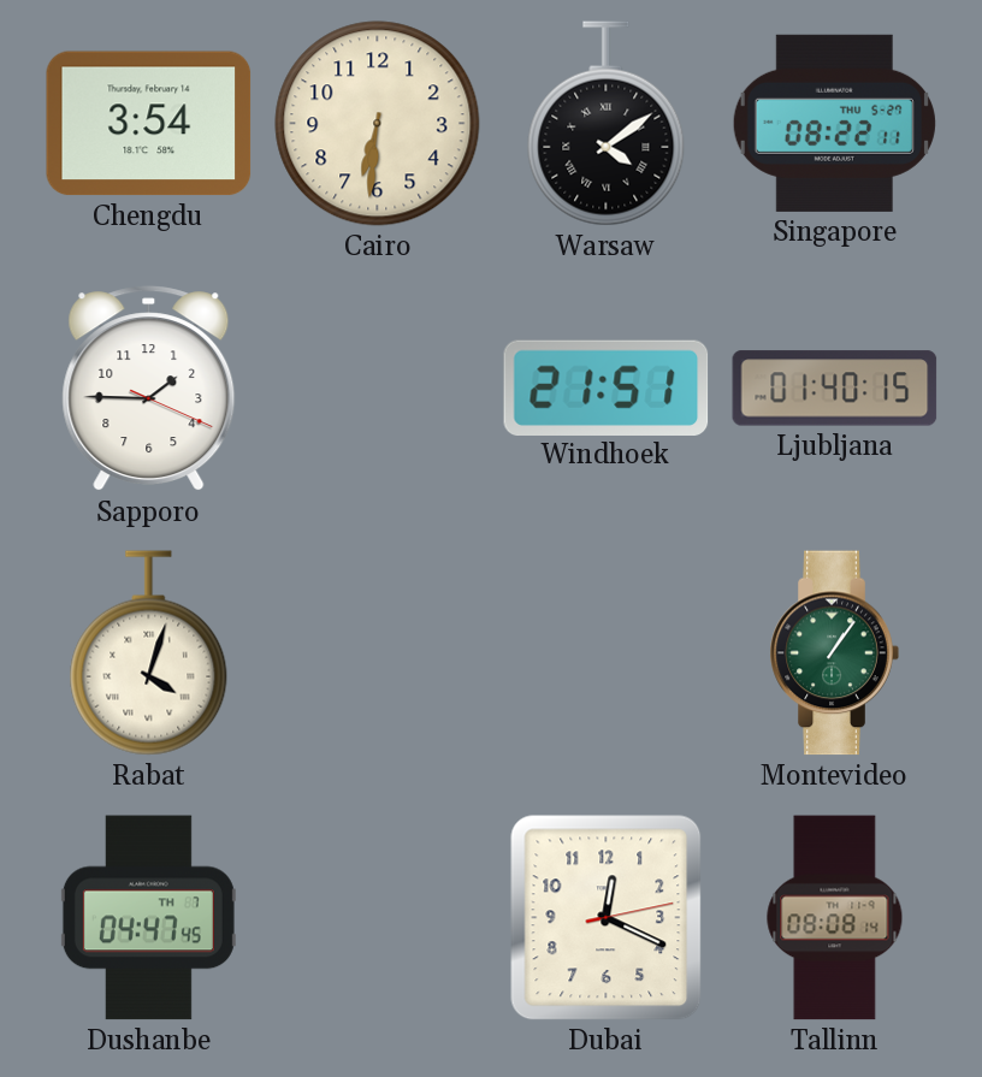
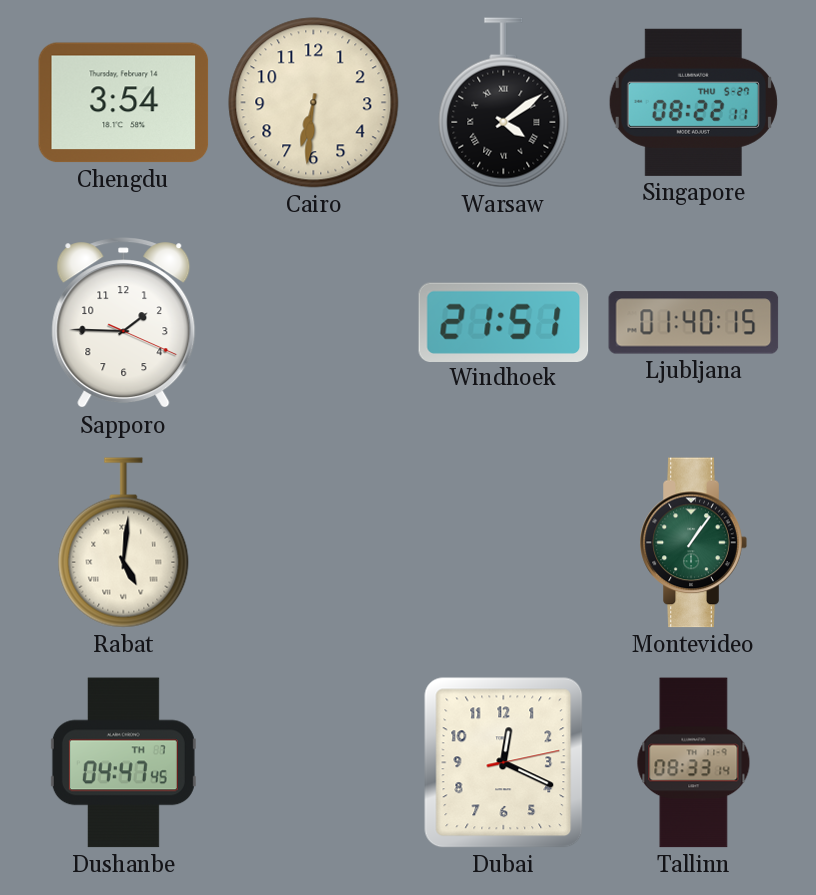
Rabat: 4:03 -> 5:01
Tallinn: 08:08 -> 08:33
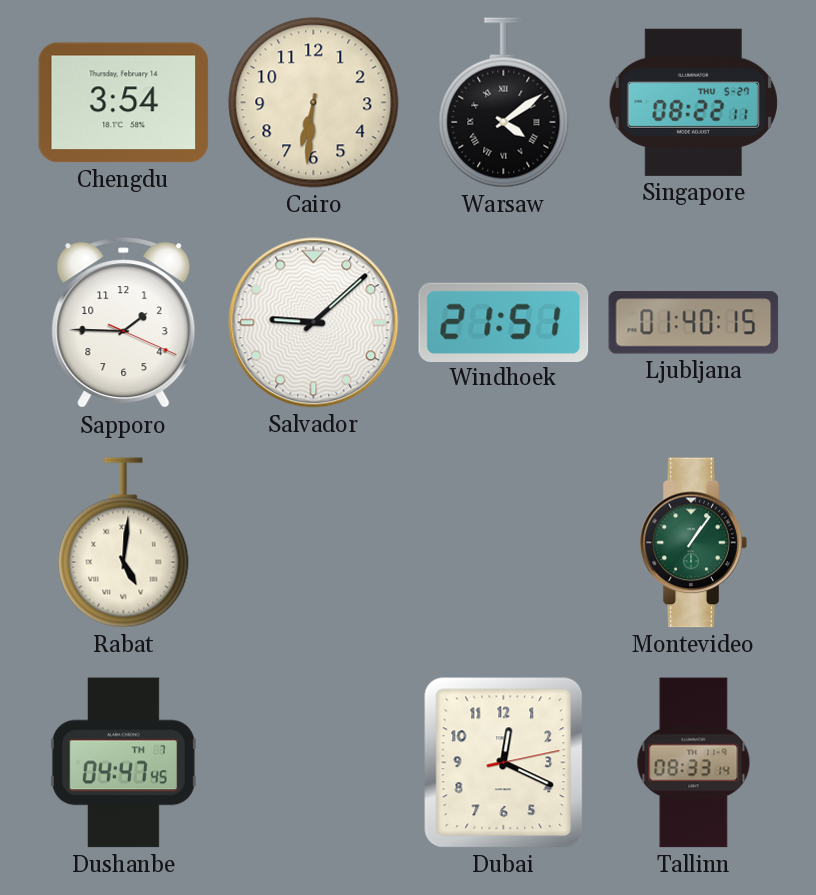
Salvador: none -> 9:08
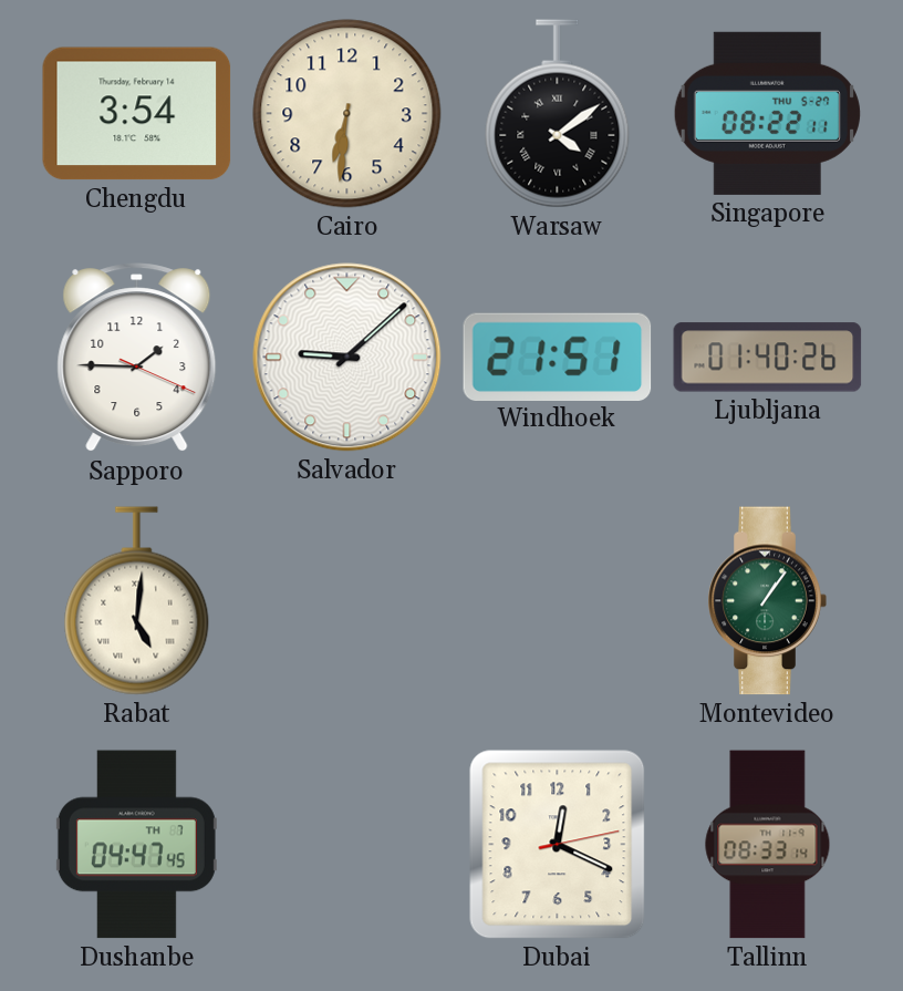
Ljubljana: 01:40:15 -> 01:40:26
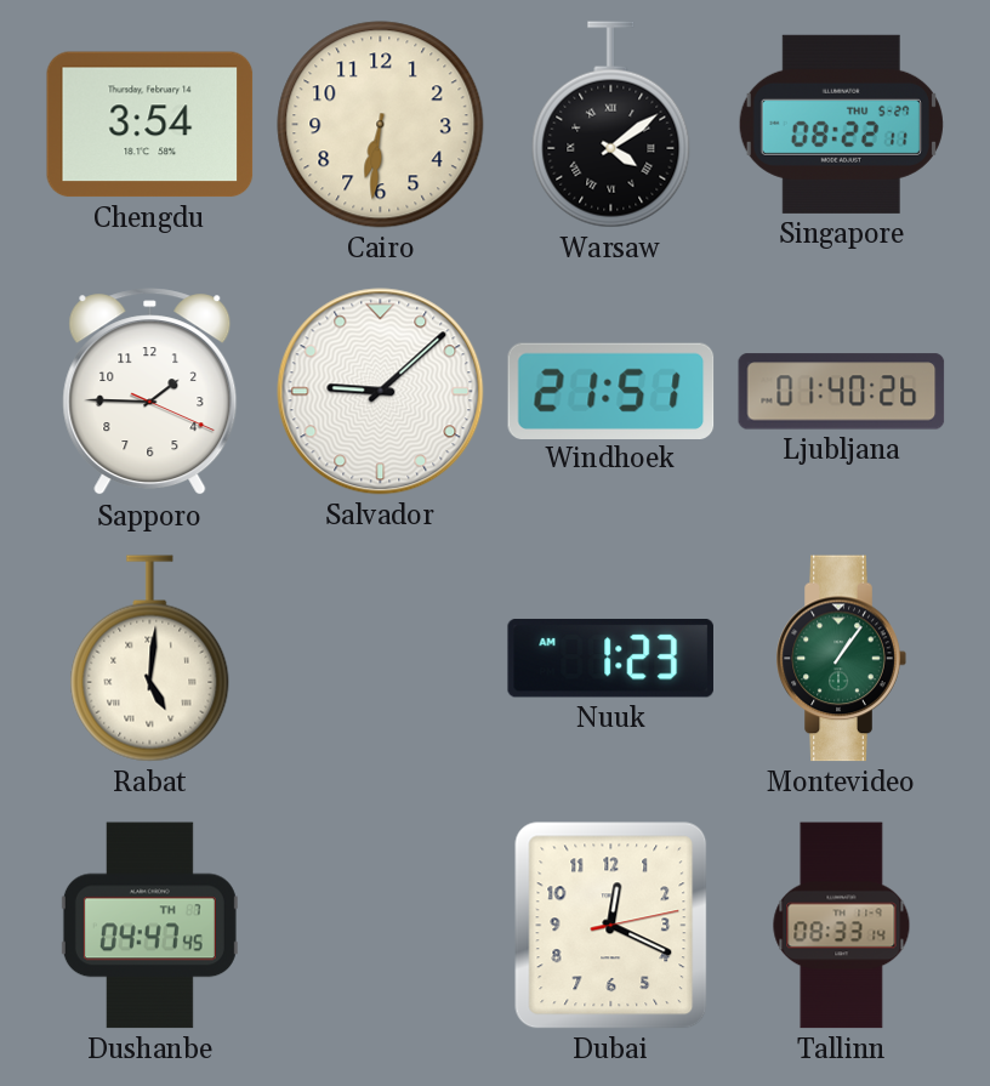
Nuuk: none -> 1:23
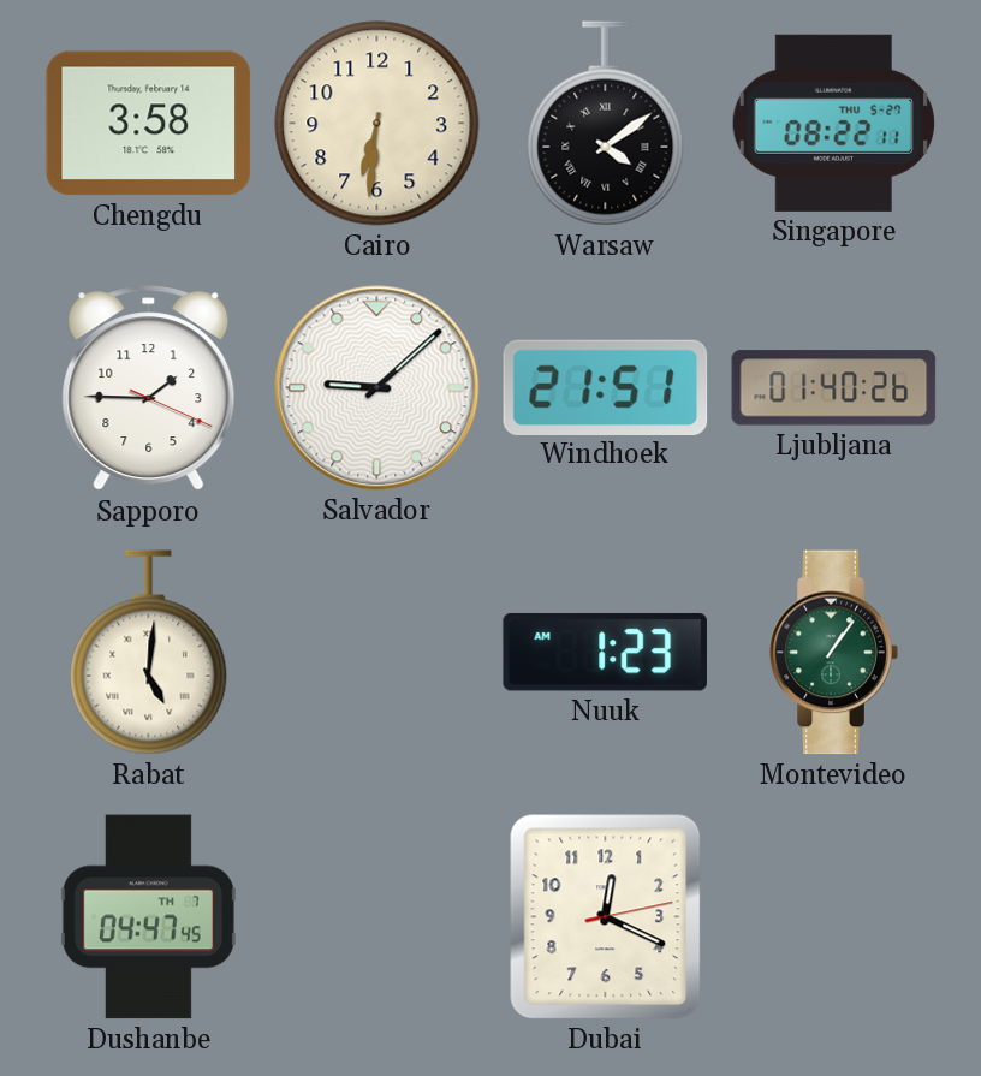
Chengdu: 3:54 -> 3:58
Tallinn: 08:33 -> none
